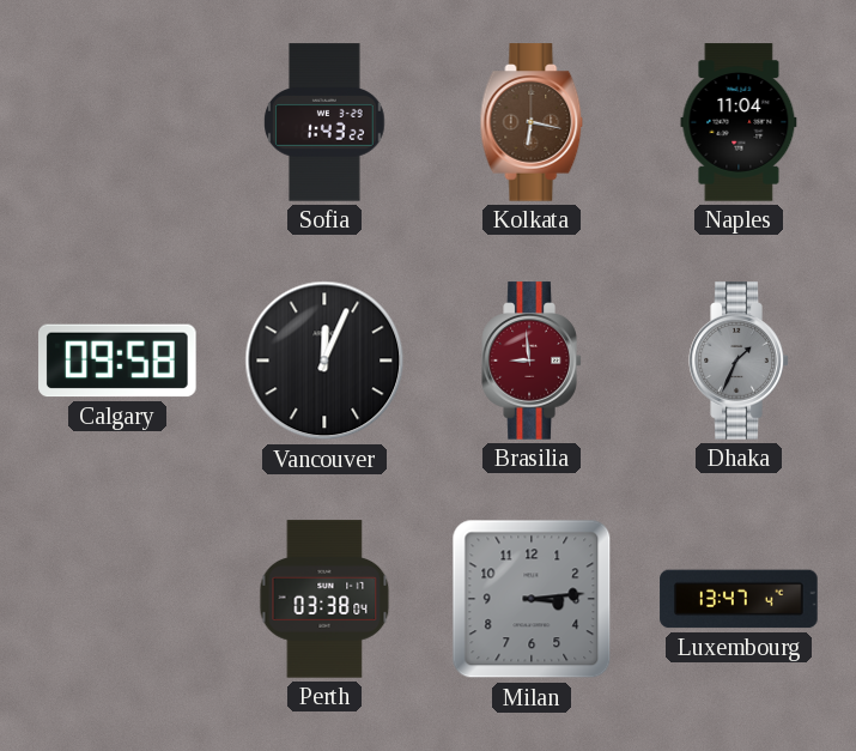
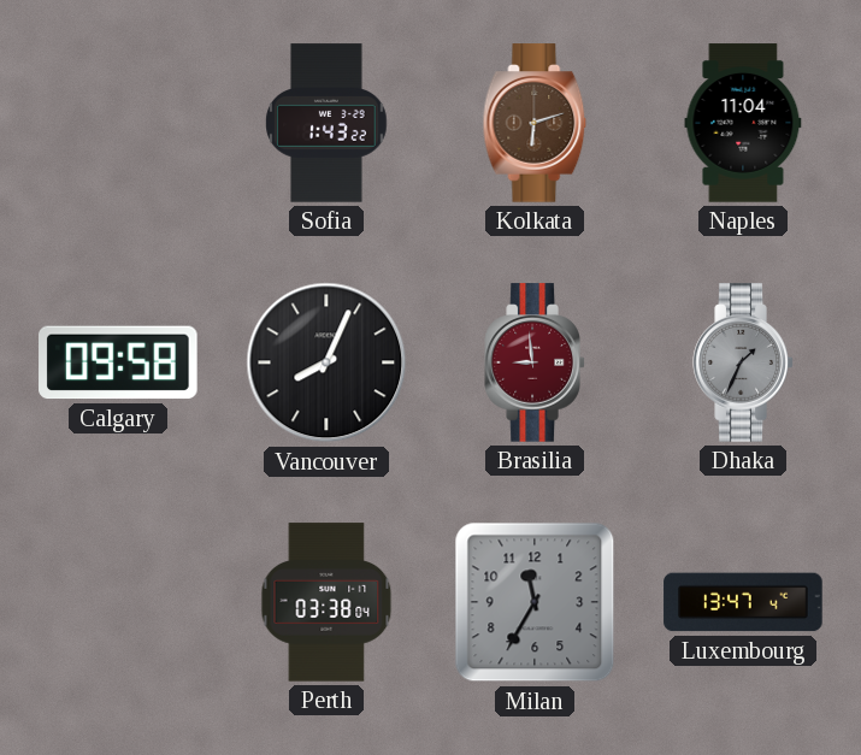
Kolkata: 6:17 -> 6:12
Vancouver: 12:04 -> 8:04
Milan: 3:14 -> 11:35
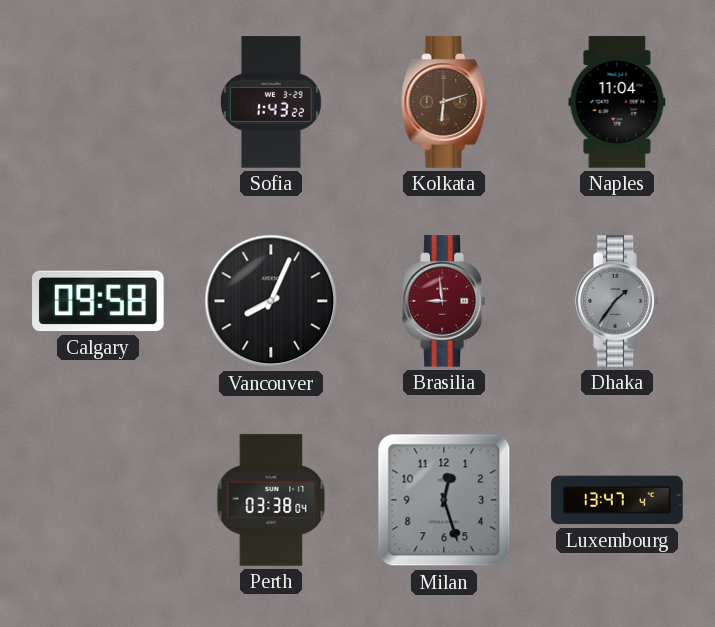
Dhaka: 1:34 -> 1:36
Milan: 11:35 -> 12:27
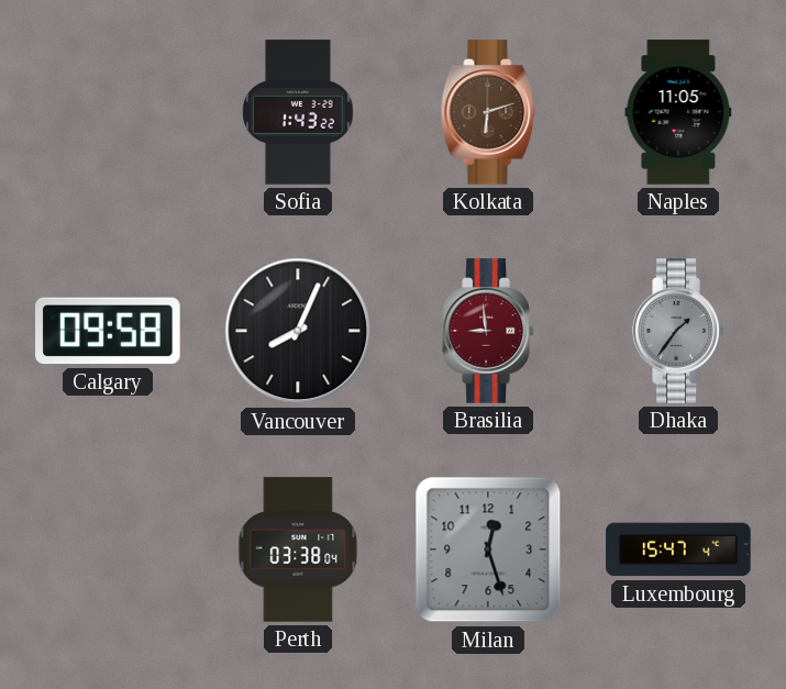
Naples: 11:04 -> 11:05
Luxembourg: 13:47 -> 15:47
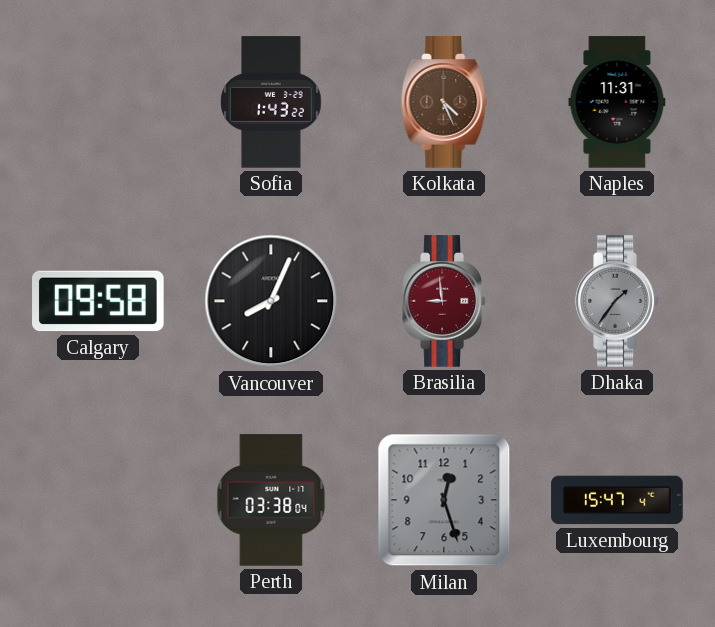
Kolkata: 6:12 -> 4:26
Naples: 11:05 -> 11:31
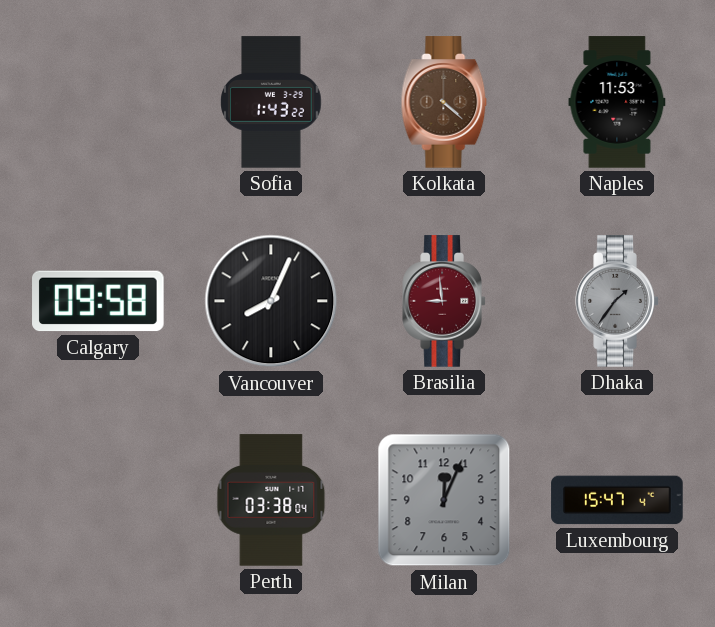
Kolkata: 4:26 -> 4:22
Naples: 11:31 -> 11:53
Milan: 12:27 -> 12:04
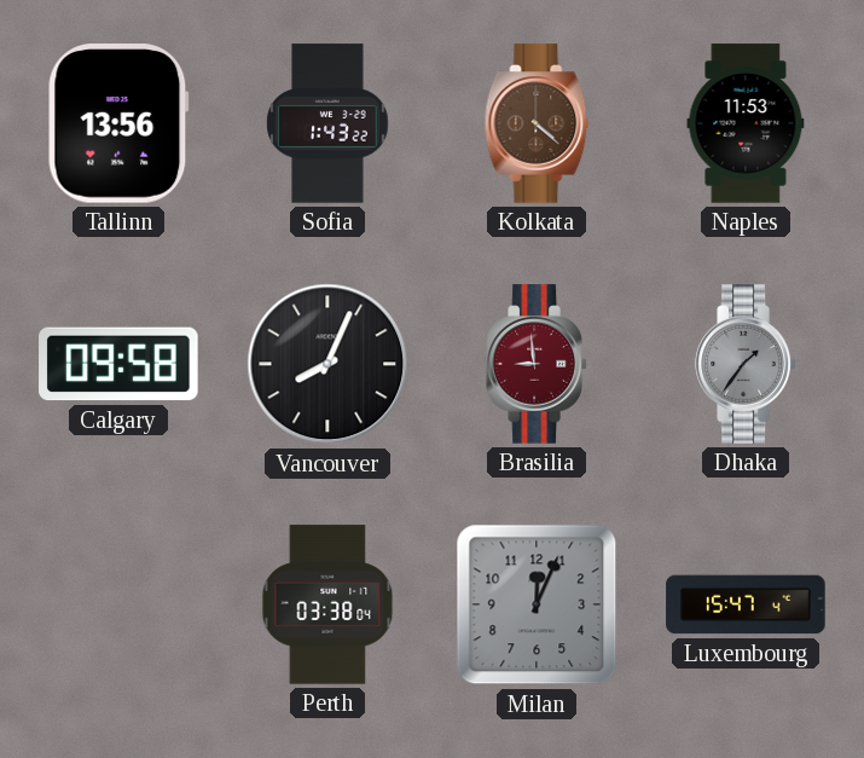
Tallinn: none -> 13:56
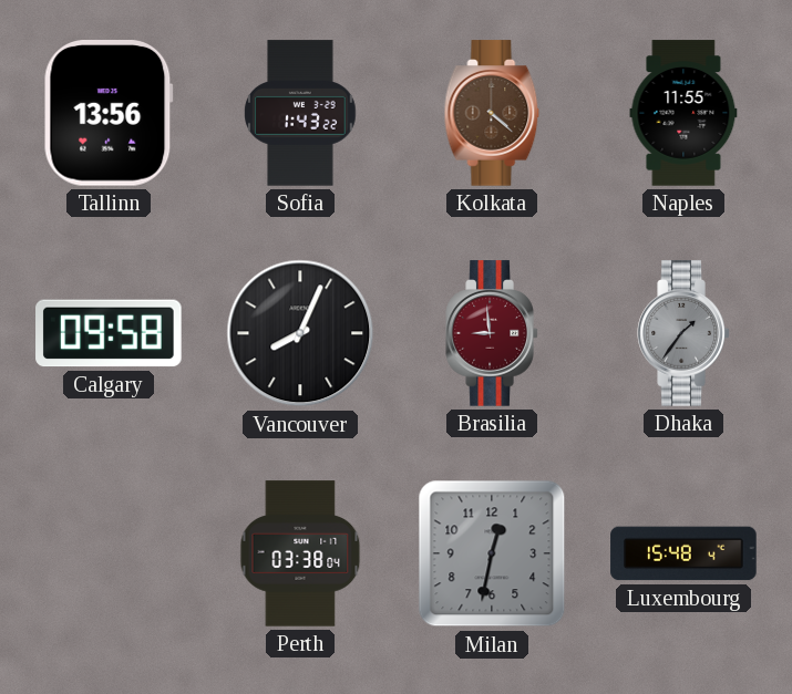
Naples: 11:53 -> 11:55
Milan: 12:04 -> 12:32
Luxembourg: 15:47 -> 15:48
